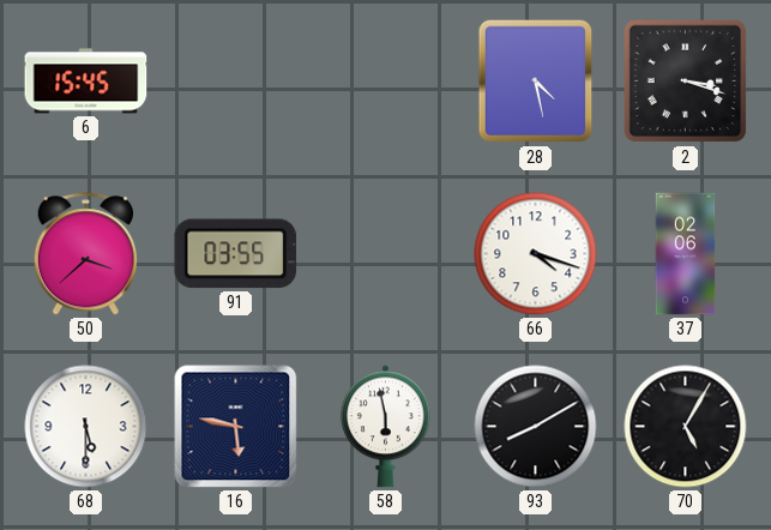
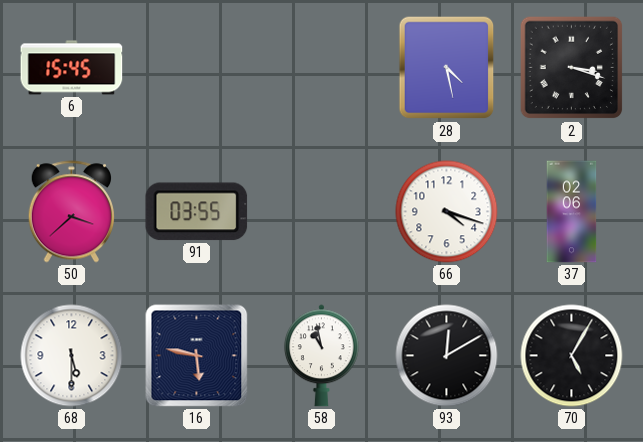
58: 5:58 -> 10:58
93: 8:10 -> 12:10
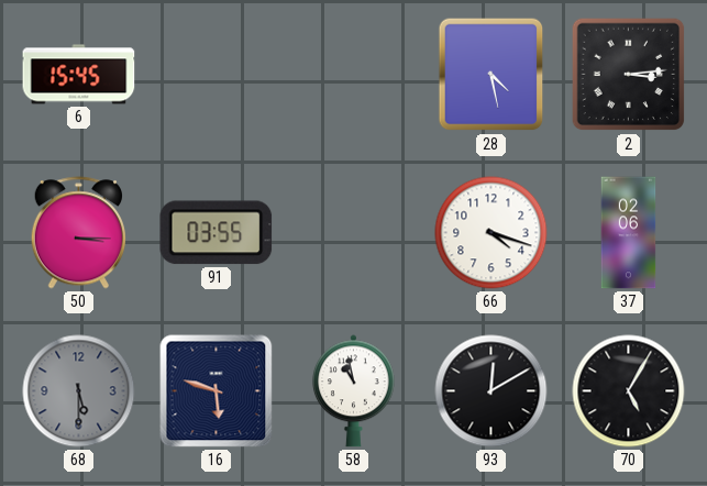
2: 3:18 -> 3:14
50: 3:38 -> 3:15
68 dial: white -> grey
16: 5:47 -> 5:48
